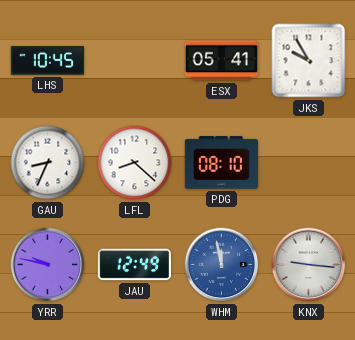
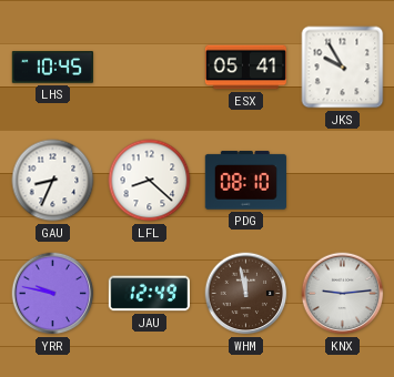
WHM dial: blue -> brown
KNX: 9:16 -> 9:14
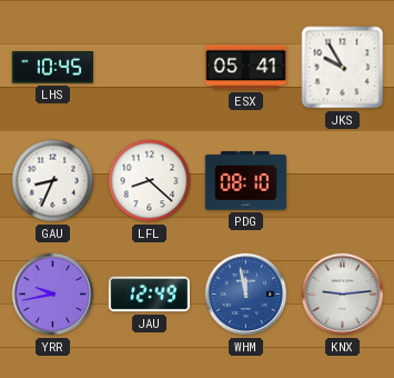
YRR: 9:47 -> 9:43
WHM dial: brown -> blue
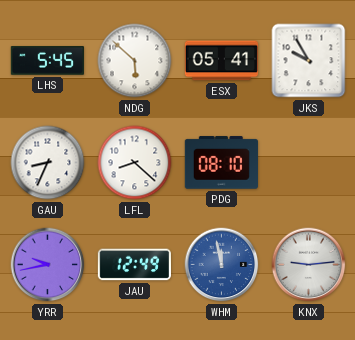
LHS: 10:45 -> 5:45
NDG: none -> 5:52
